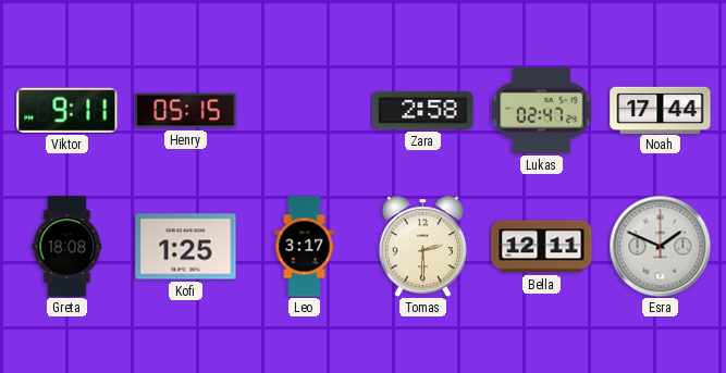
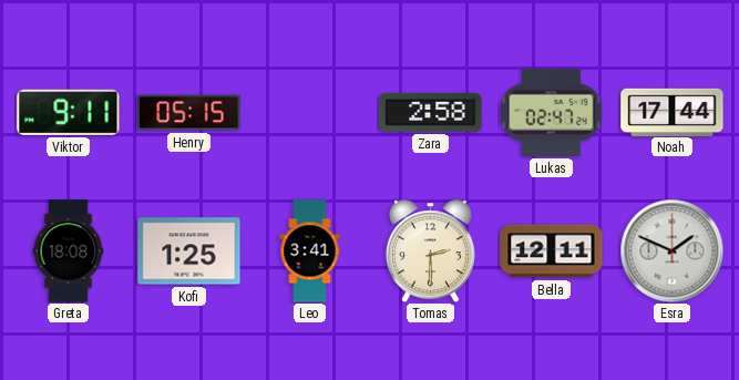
Leo: 3:17 -> 3:41
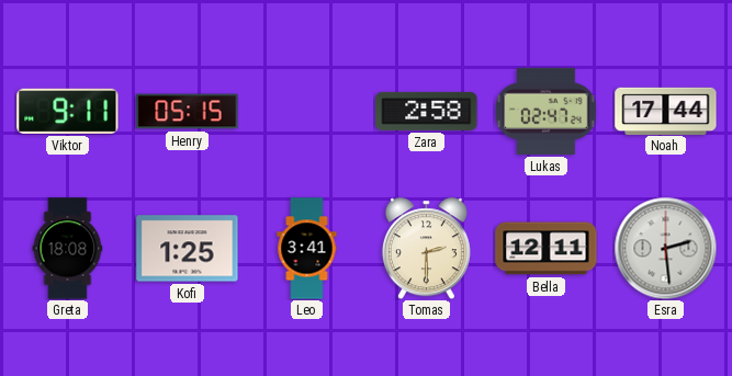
Esra: 1:49 -> 2:29
